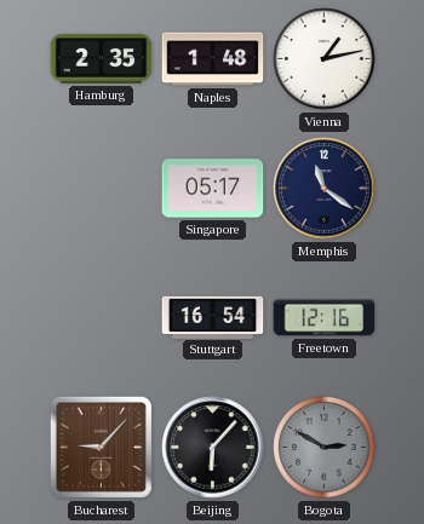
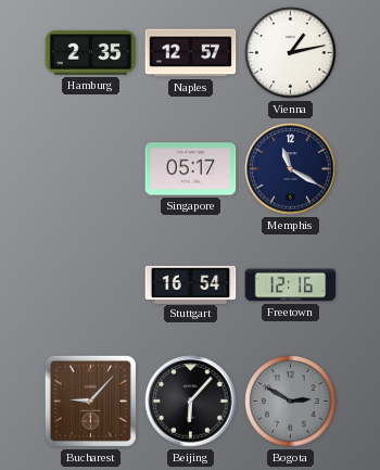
Naples: 1:48 -> 12:57
Memphis: 11:21 -> 11:20
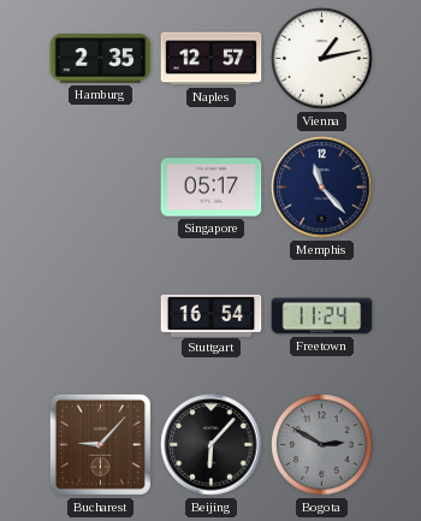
Memphis: 11:20 -> 11:23
Freetown: 12:16 -> 11:24
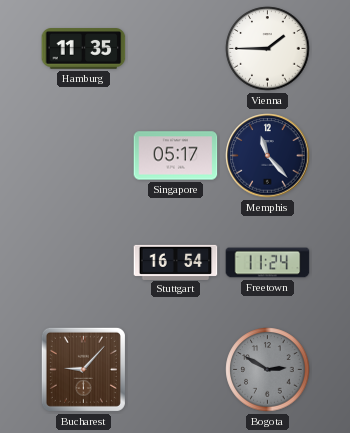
Hamburg: 2:35 -> 11:35
Naples: 12:57 -> none
Vienna: 1:13 -> 1:45
Beijing: 6:07 -> none
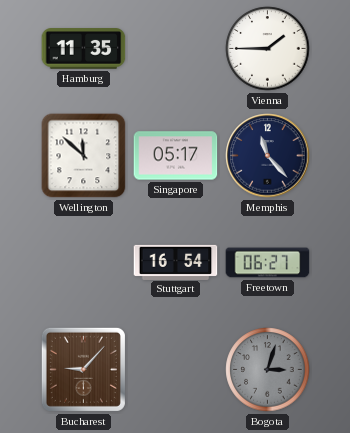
Wellington: none -> 11:52
Freetown: 11:24 -> 06:27
Bogota: 2:50 -> 3:03
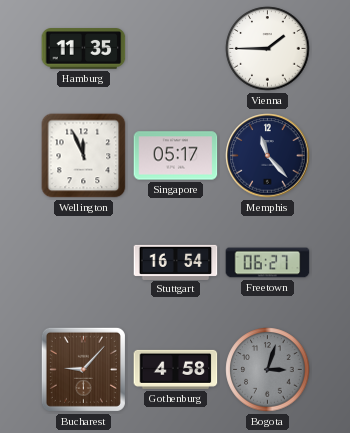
Wellington: 11:52 -> 11:56
Gothenburg: none -> 4:58
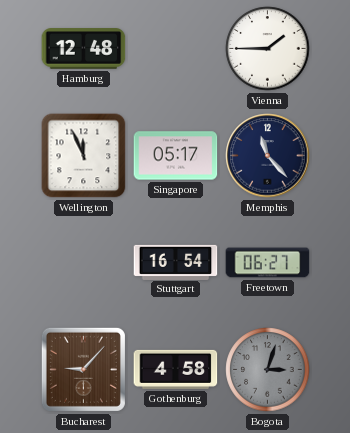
Hamburg: 11:35 -> 12:48
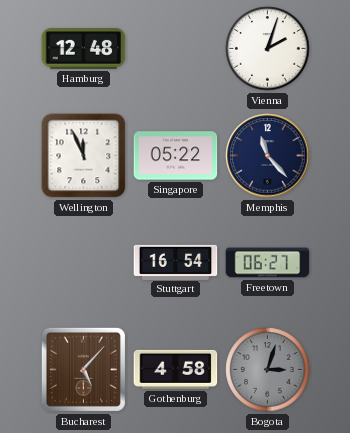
Vienna: 1:45 -> 2:03
Singapore: 05:17 -> 05:22
Bucharest: 9:07 -> 5:07
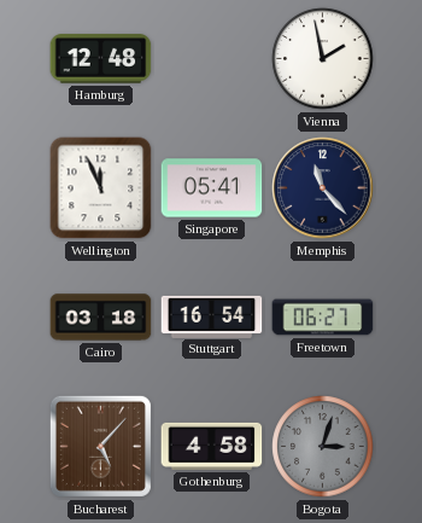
Vienna: 2:03 -> 1:58
Singapore: 05:22 -> 05:41
Cairo: none -> 03:18
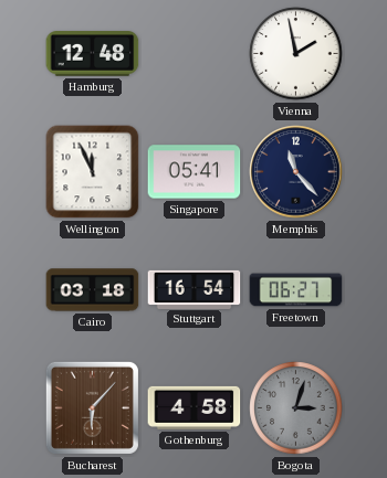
Bucharest: 5:07 -> 6:07
